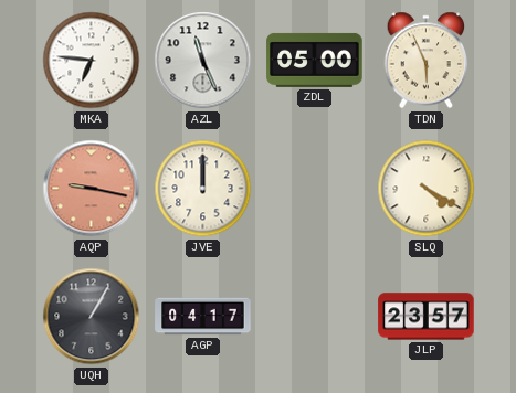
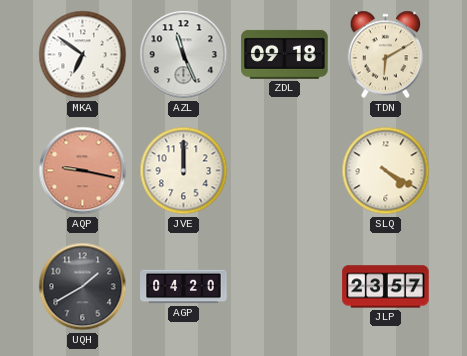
MKA: 6:46 -> 6:51
ZDL: 05:00 -> 09:18
TDN: 5:56 -> 6:10
UQH: 1:05 -> 1:40
AGP: 04:17 -> 04:20
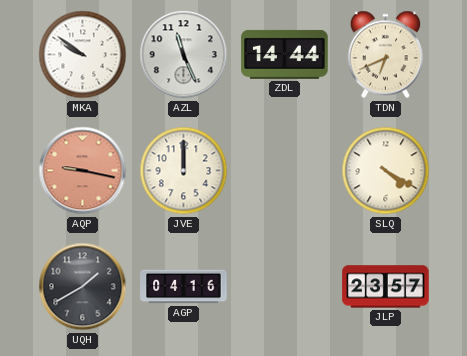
MKA: 6:51 -> 9:51
ZDL: 09:18 -> 14:44
TDN: 6:10 -> 6:41
AGP: 04:20 -> 04:16
